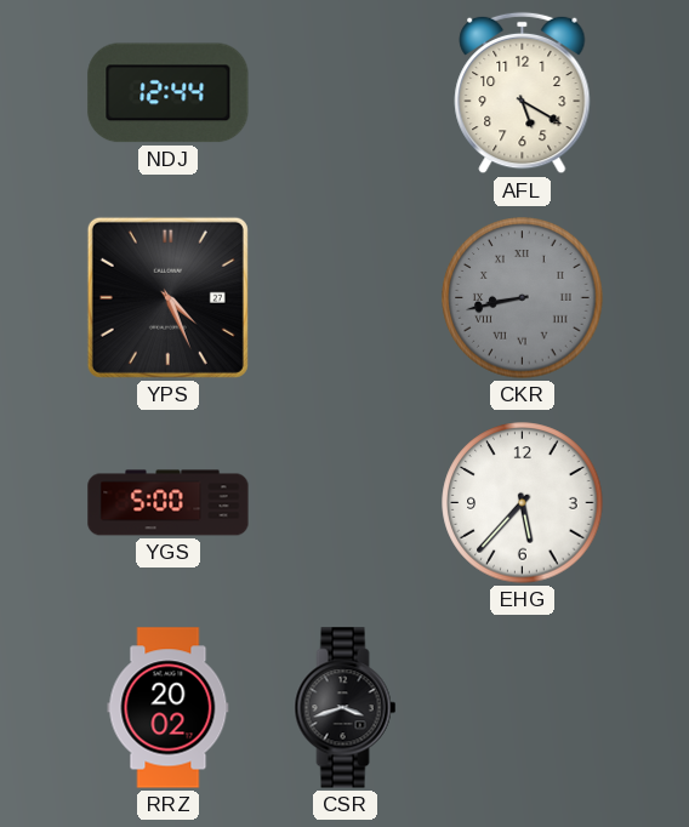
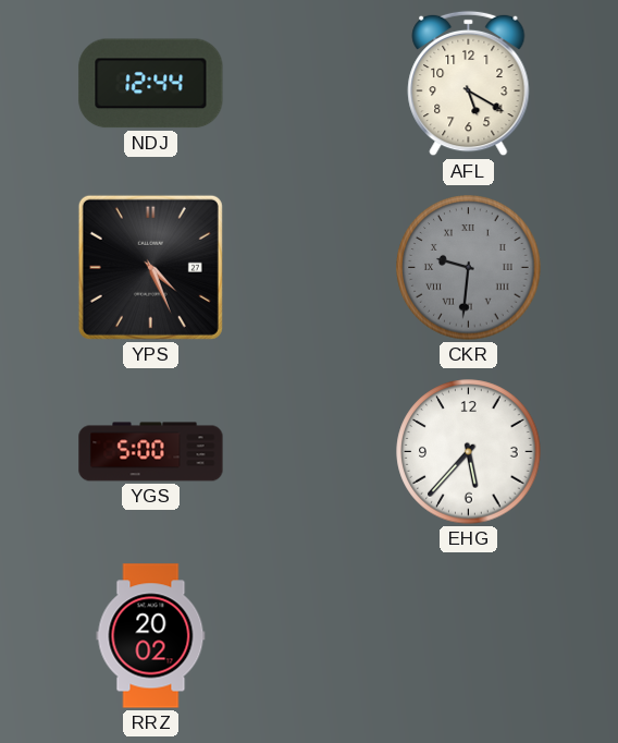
CKR: 8:43 -> 9:31
CSR: 3:42 -> none
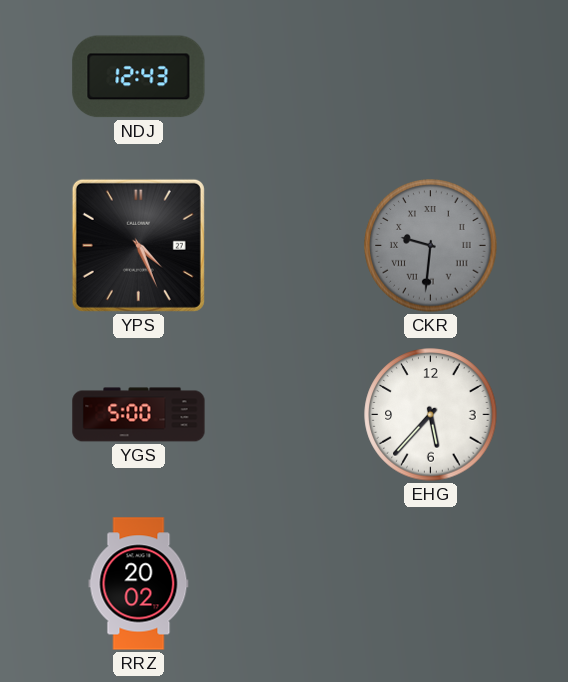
NDJ: 12:44 -> 12:43
AFL: 5:20 -> none
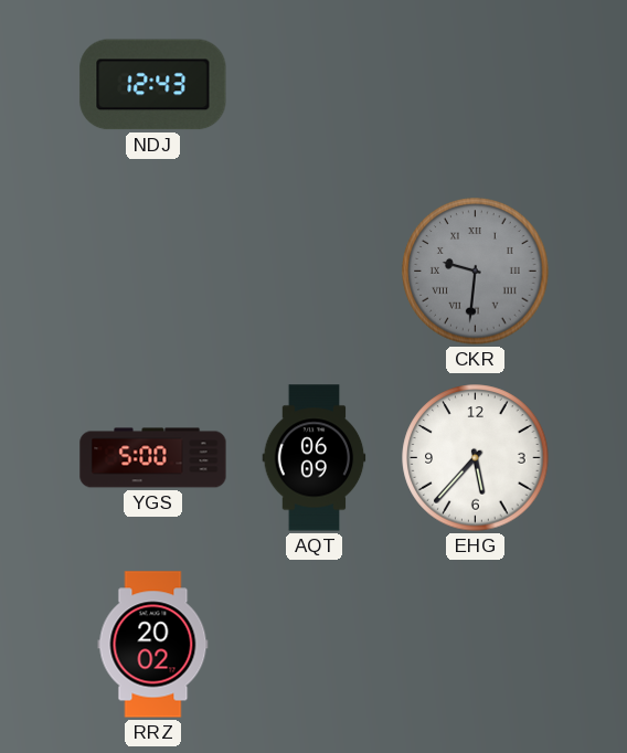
YPS: 4:26 -> none
AQT: none -> 06:09
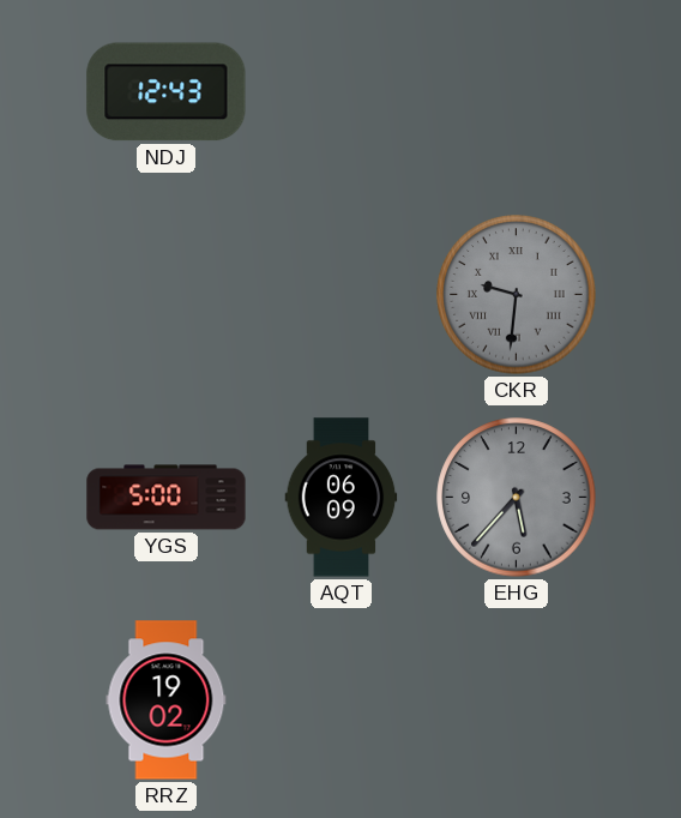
EHG dial: white -> grey
RRZ: 20:02 -> 19:02
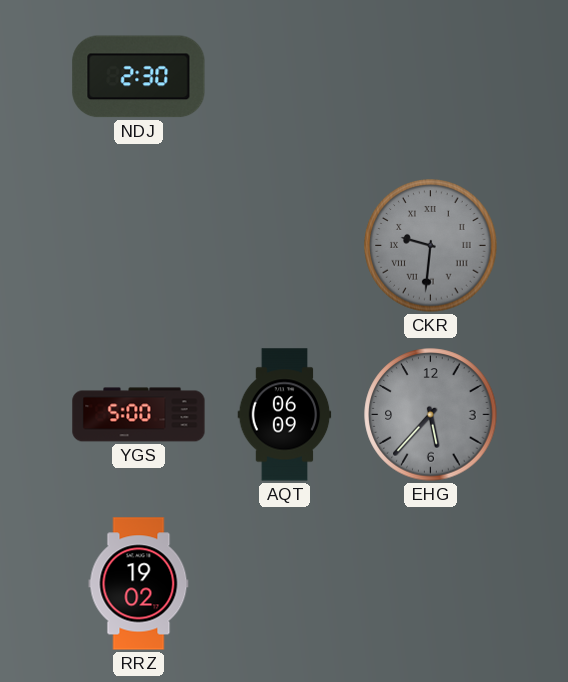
NDJ: 12:43 -> 2:30
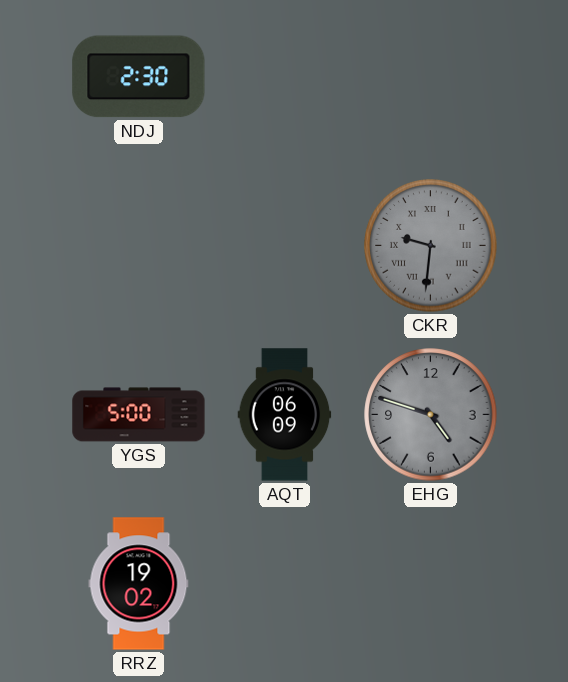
EHG: 5:37 -> 4:48
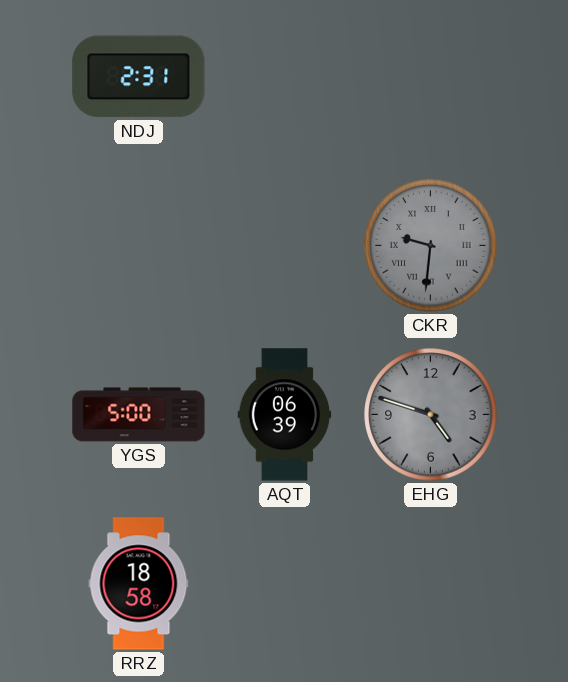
NDJ: 2:30 -> 2:31
AQT: 06:09 -> 06:39
RRZ: 19:02 -> 18:58
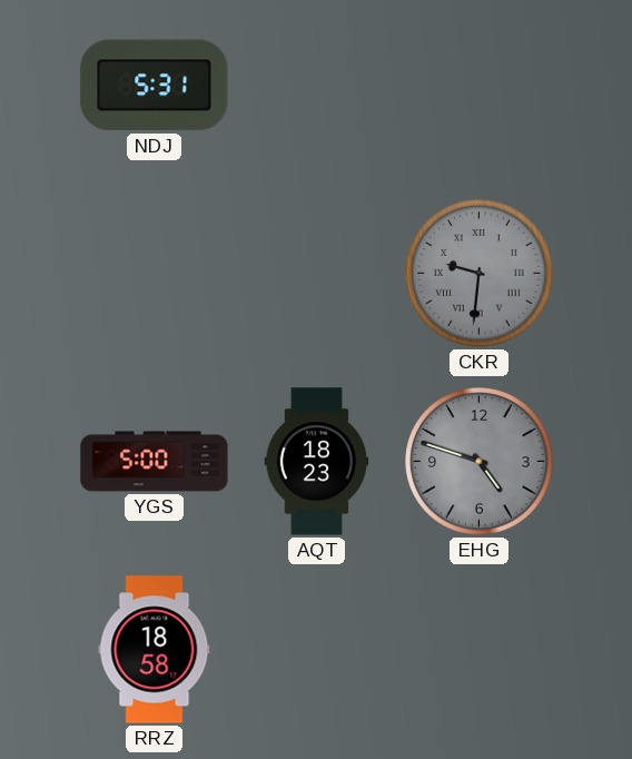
NDJ: 2:31 -> 5:31
AQT: 06:39 -> 18:23
